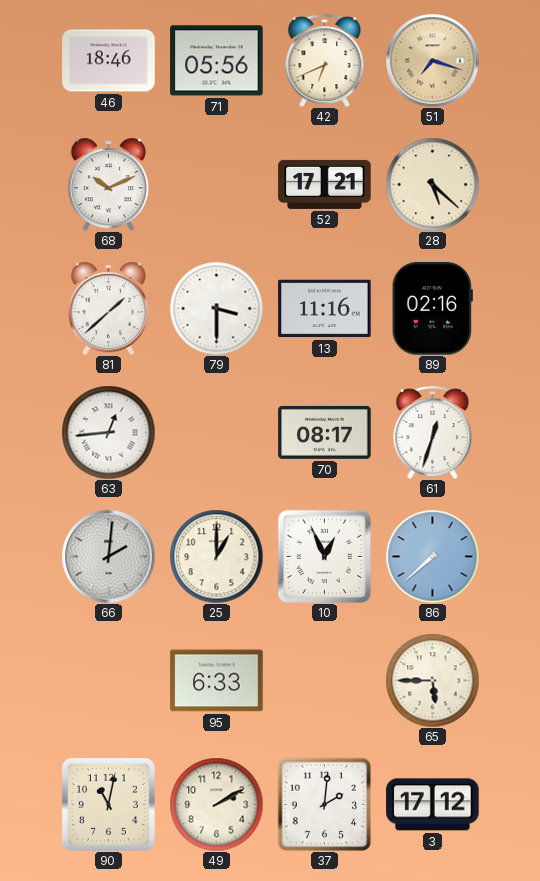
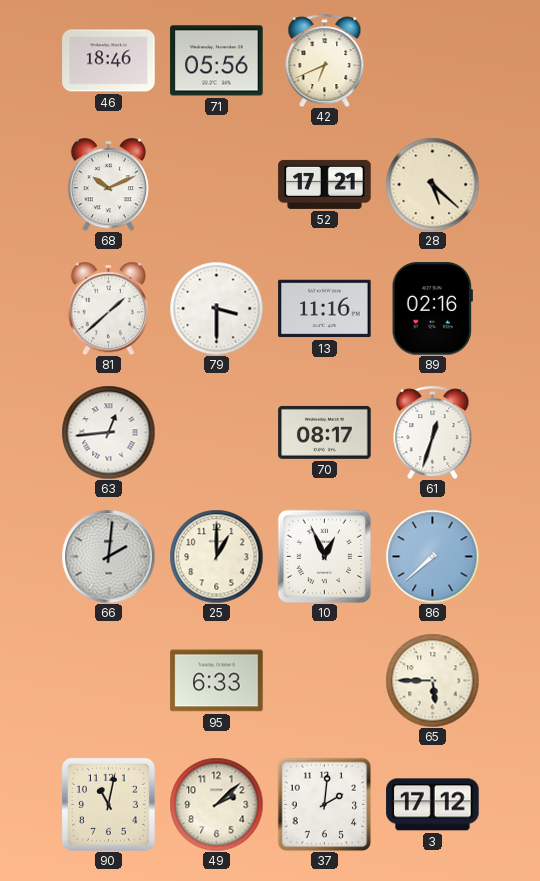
51: 7:18 -> none
49: 2:10 -> 2:08
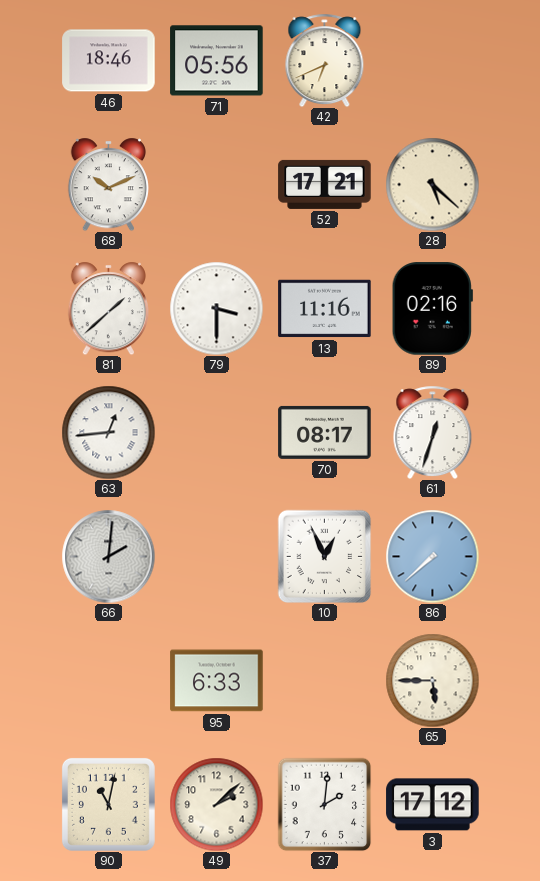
25: 1:00 -> none
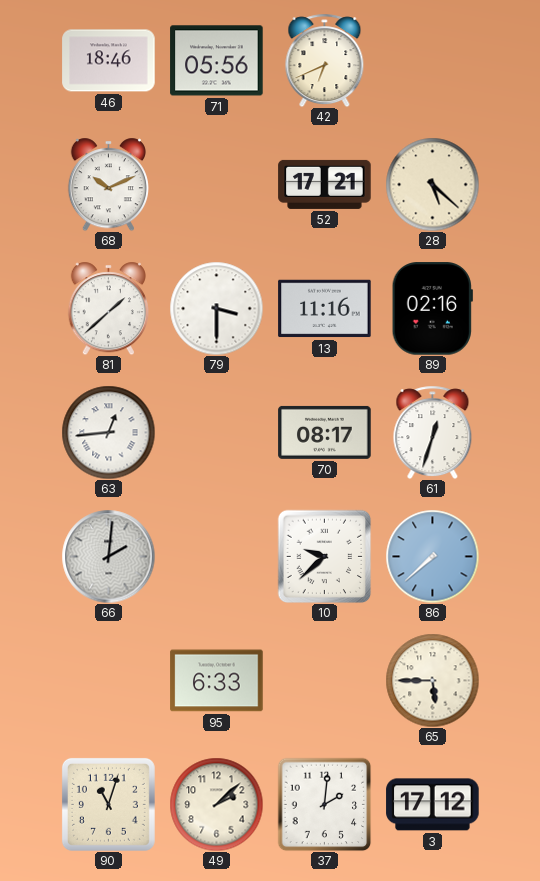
10: 12:56 -> 9:38
90: 11:02 -> 11:03
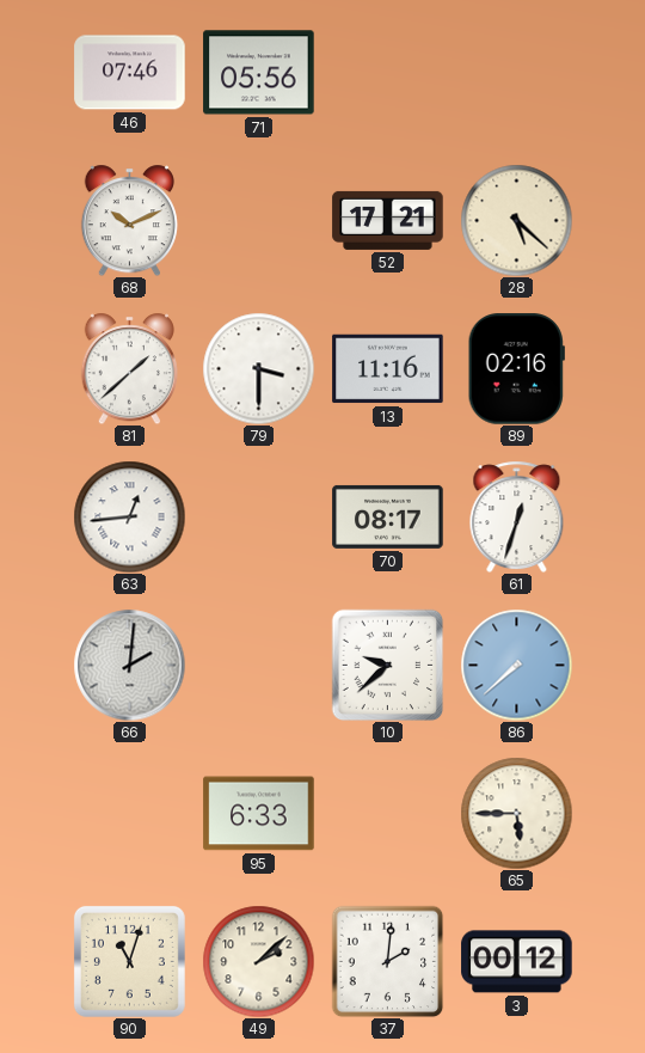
46: 18:46 -> 07:46
42: 6:41 -> none
3: 17:12 -> 00:12
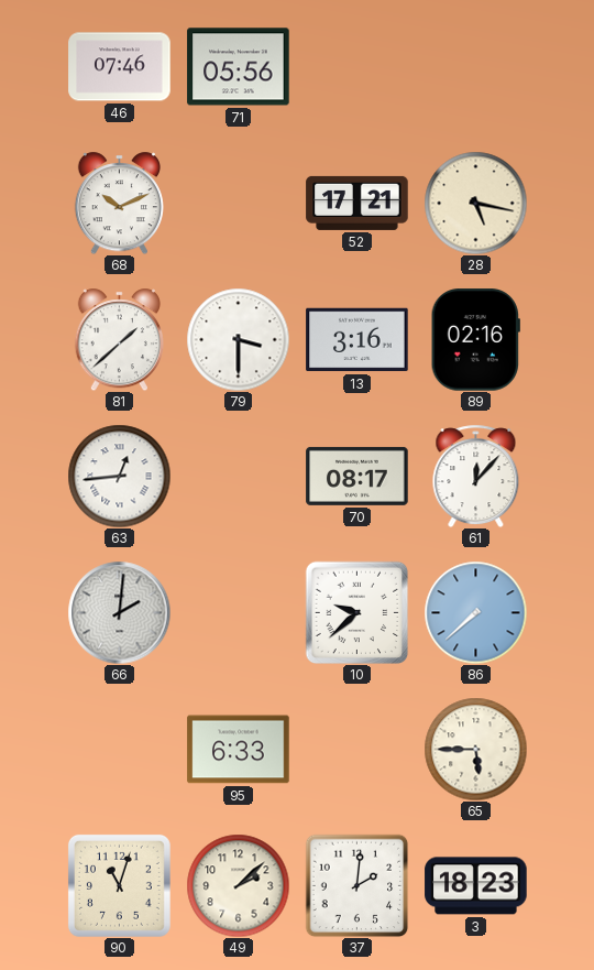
28: 5:22 -> 5:17
13: 11:16 -> 3:16
61: 12:33 -> 12:07
3: 00:12 -> 18:23
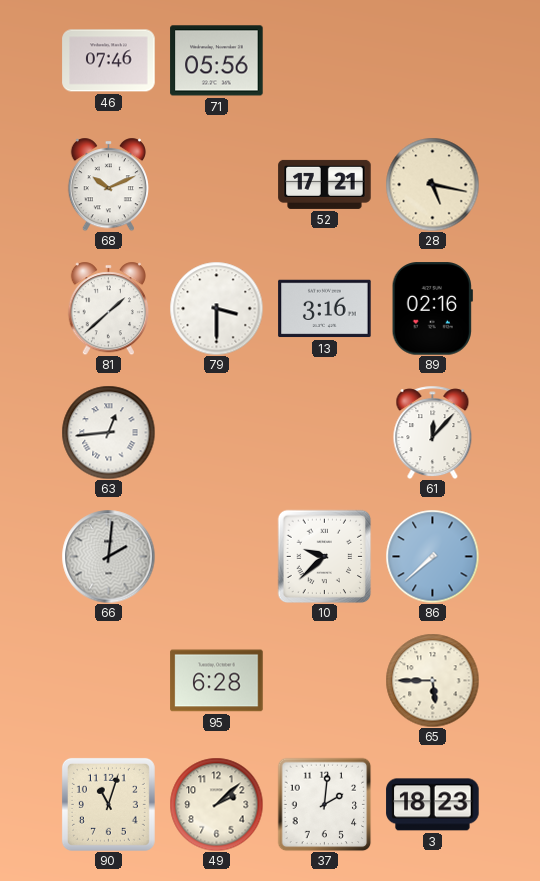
70: 08:17 -> none
95: 6:33 -> 6:28
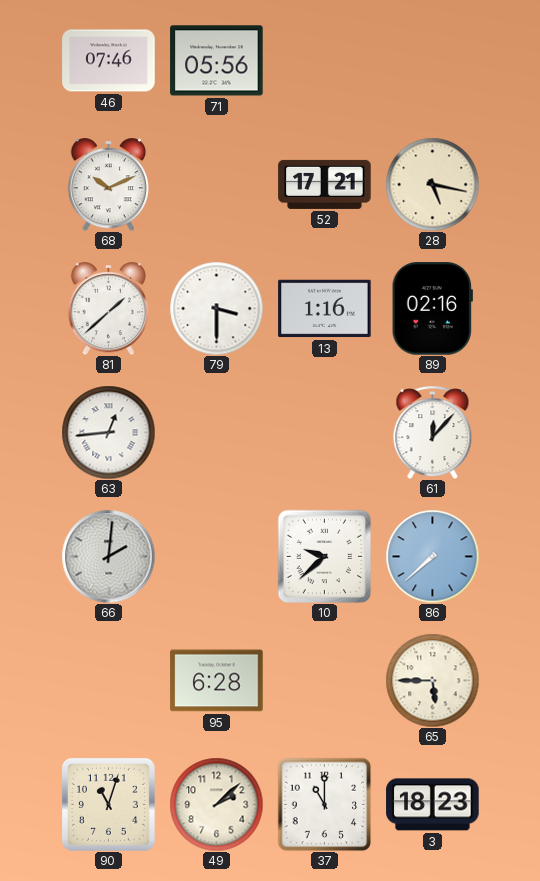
13: 3:16 -> 1:16
37: 2:01 -> 11:00
